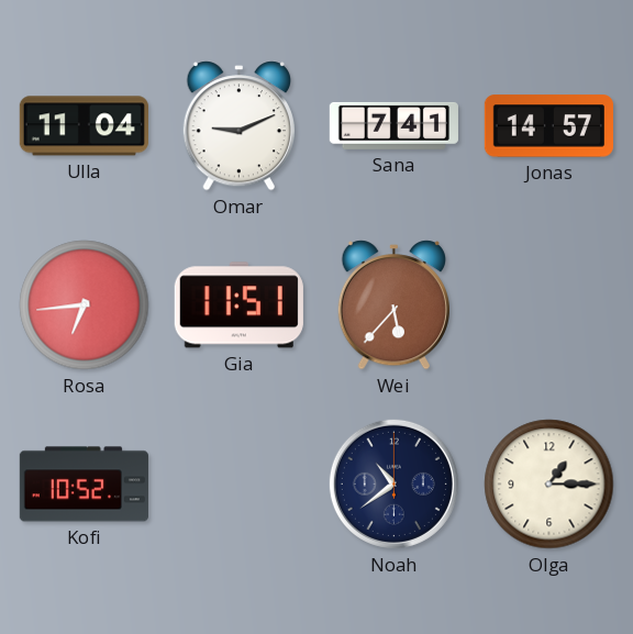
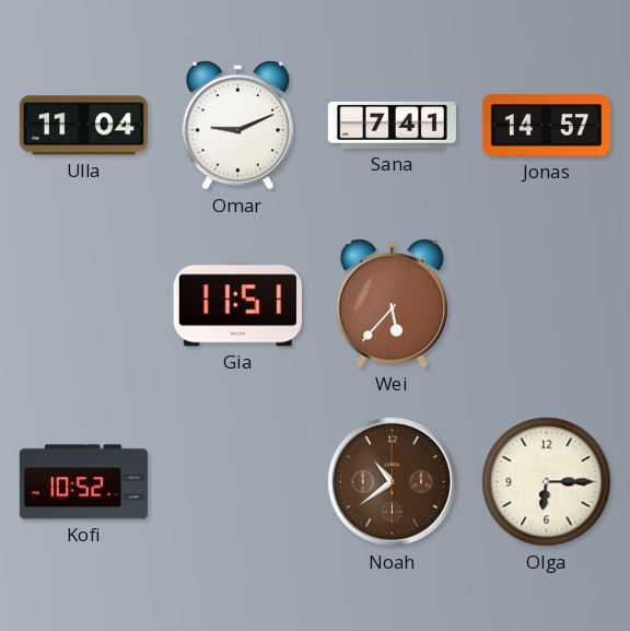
Rosa: 6:44 -> none
Noah dial: navy -> brown
Olga: 1:15 -> 6:15
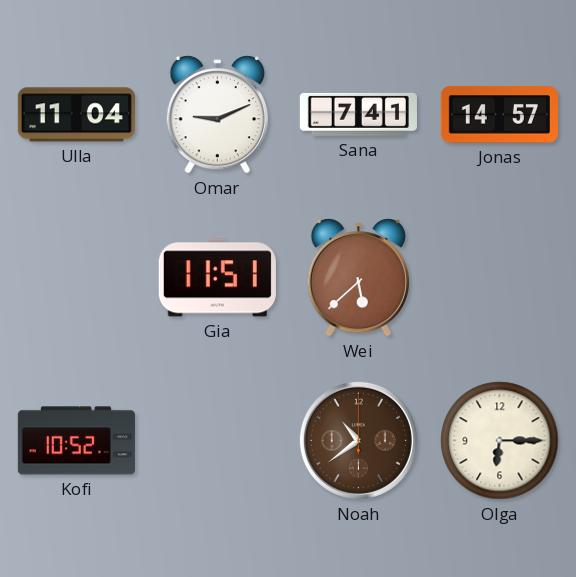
Wei: 5:37 -> 5:38
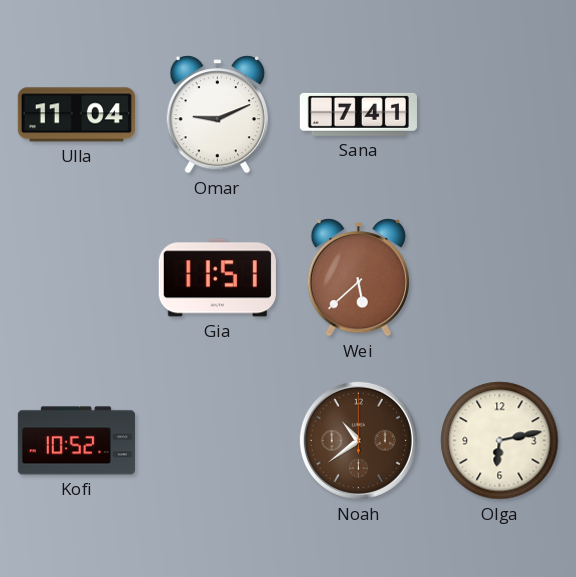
Jonas: 14:57 -> none
Olga: 6:15 -> 6:13
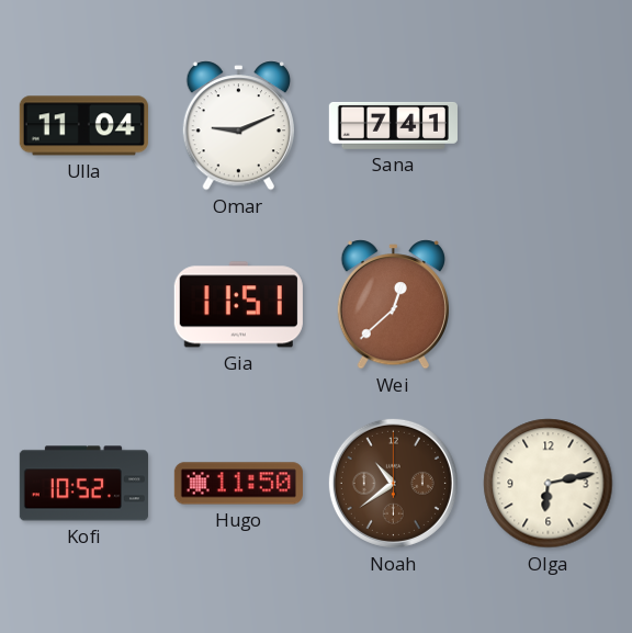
Wei: 5:38 -> 12:38
Hugo: none -> 11:50
